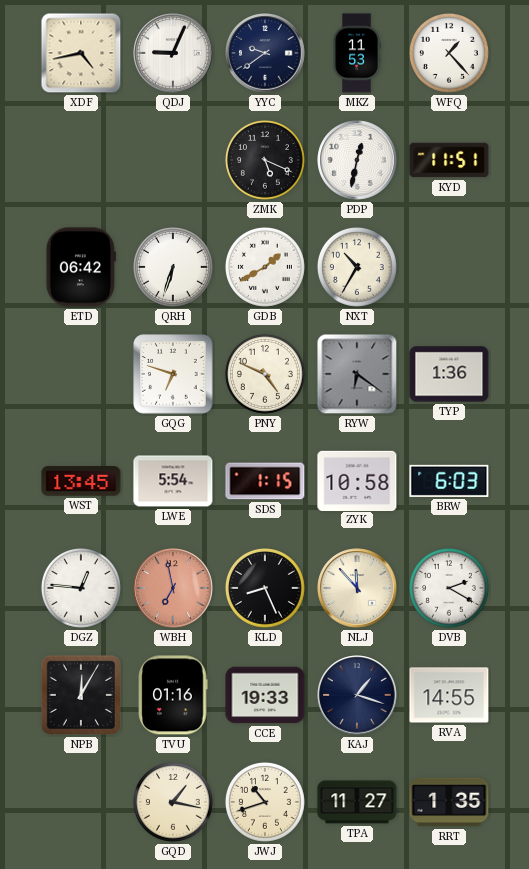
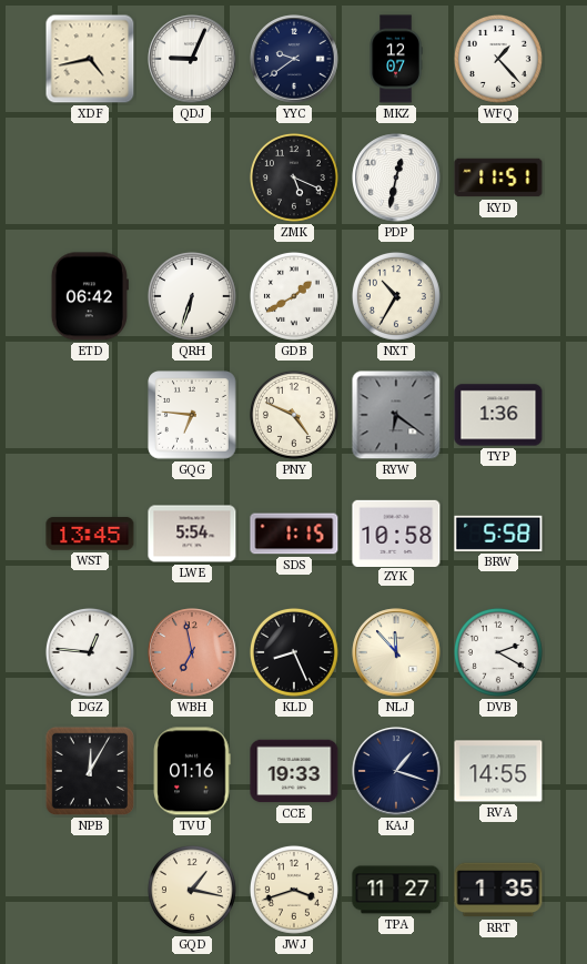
MKZ: 11:53 -> 12:07
GQG: 6:48 -> 6:46
BRW: 6:03 -> 5:58
JWJ: 10:42 -> 3:42
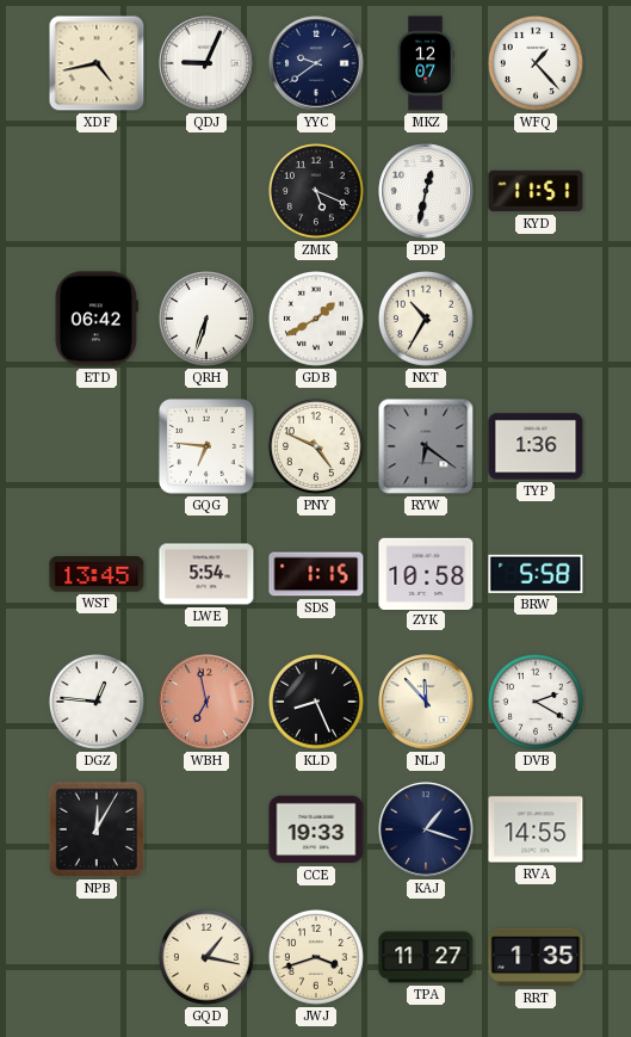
TVU: 01:16 -> none
